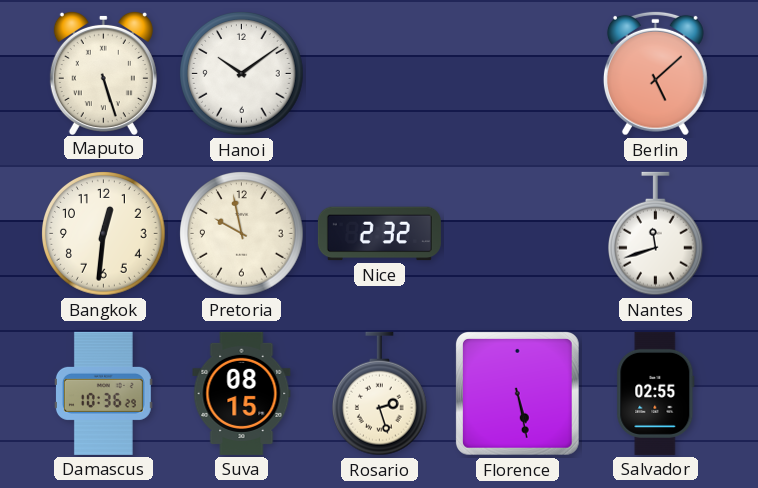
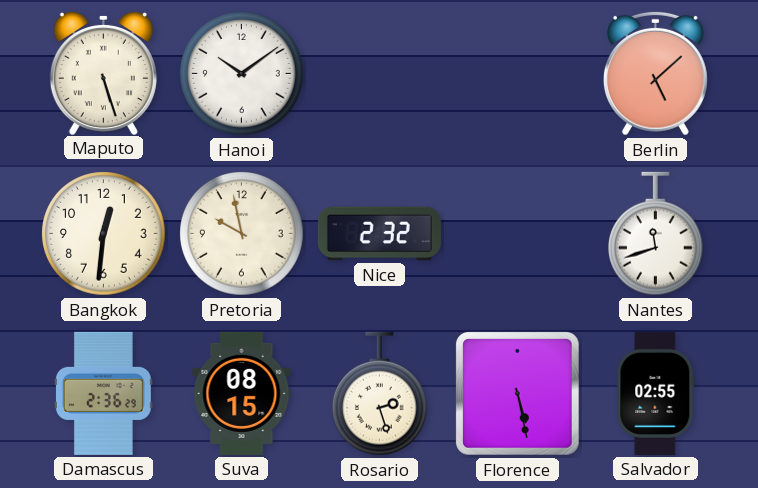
Damascus: 10:36 -> 2:36
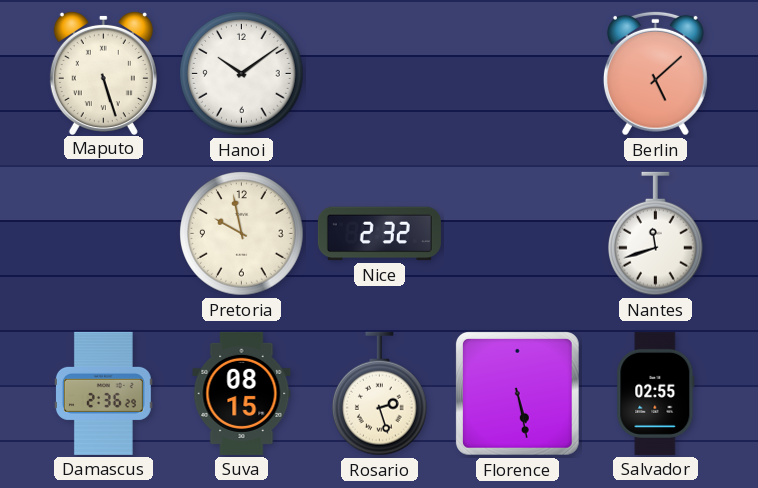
Bangkok: 12:31 -> none
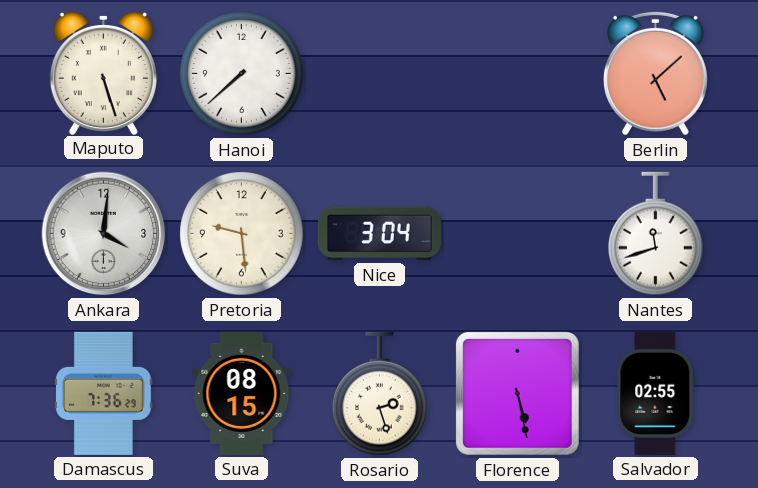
Hanoi: 10:09 -> 7:38
Ankara: none -> 4:01
Pretoria: 9:58 -> 9:29
Nice: 2:32 -> 3:04
Damascus: 2:36 -> 7:36
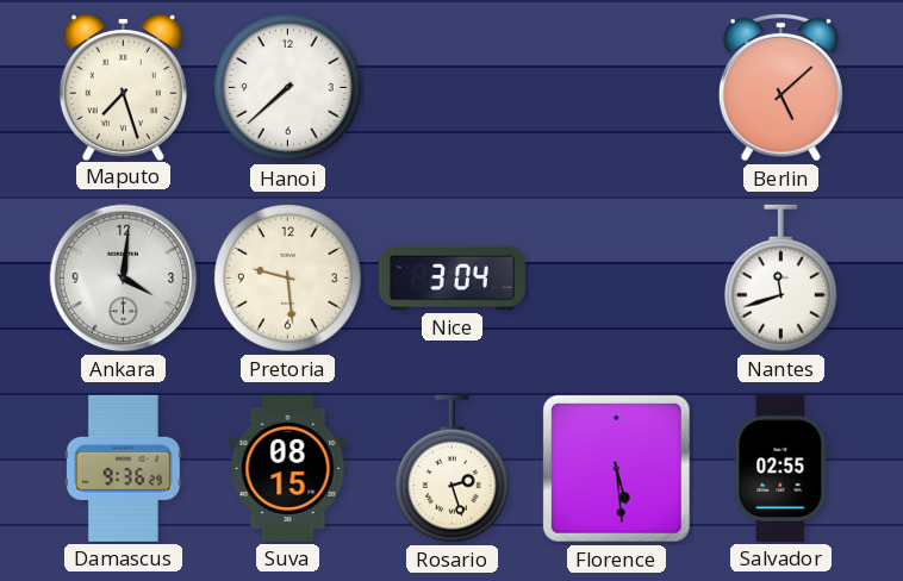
Maputo: 5:27 -> 7:27
Damascus: 7:36 -> 9:36
Florence: 5:28 -> 5:29
